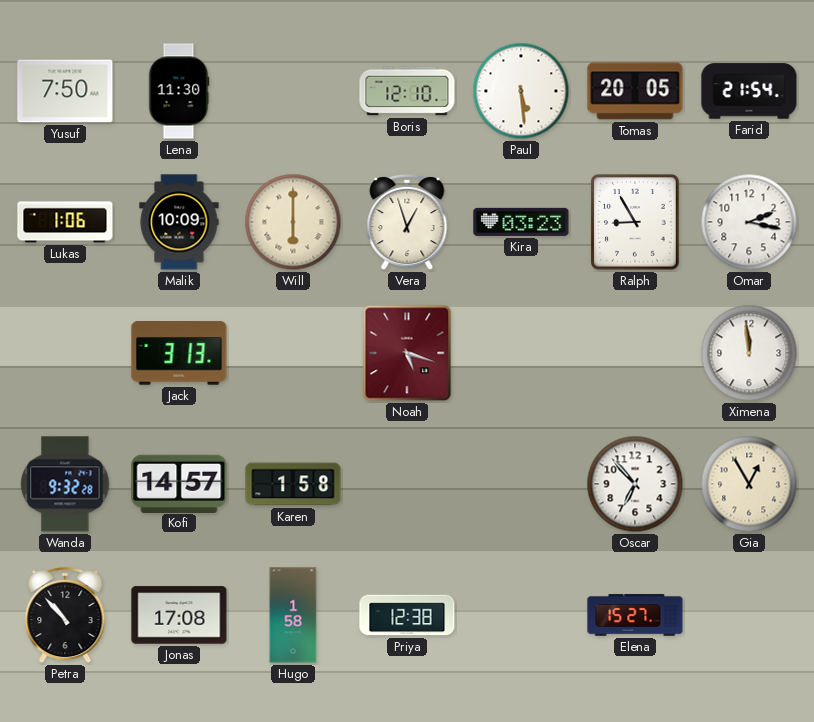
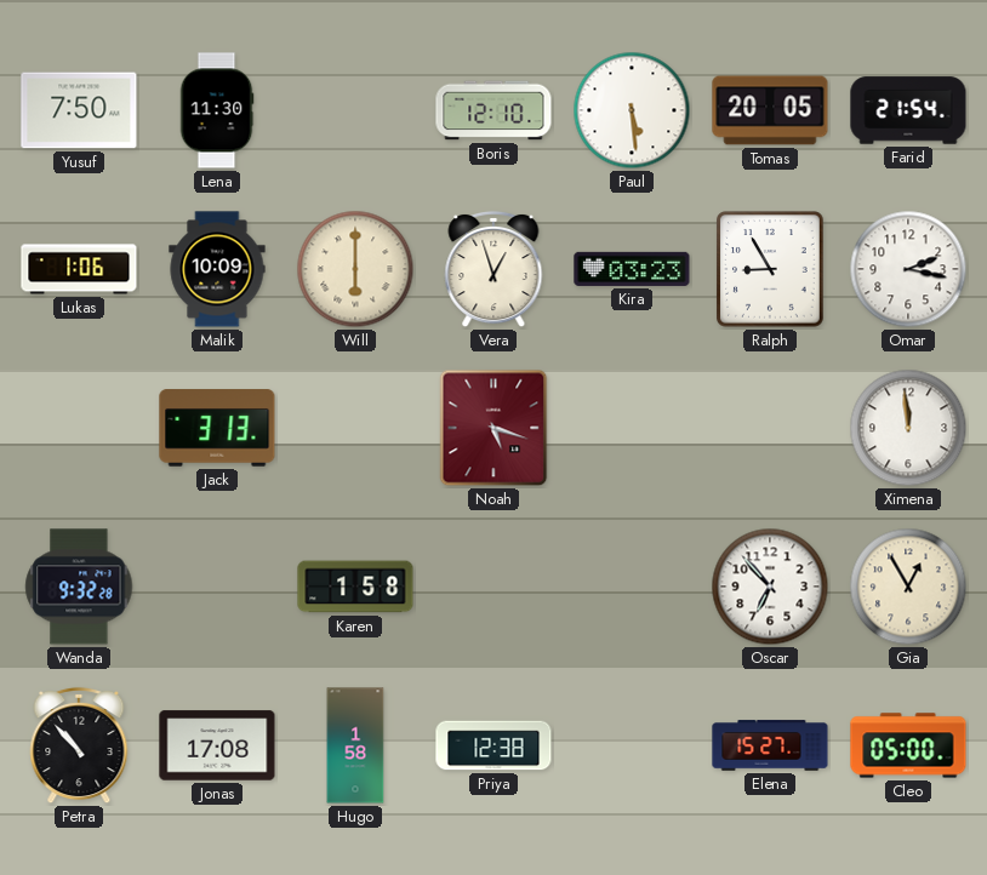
Kofi: 14:57 -> none
Cleo: none -> 05:00
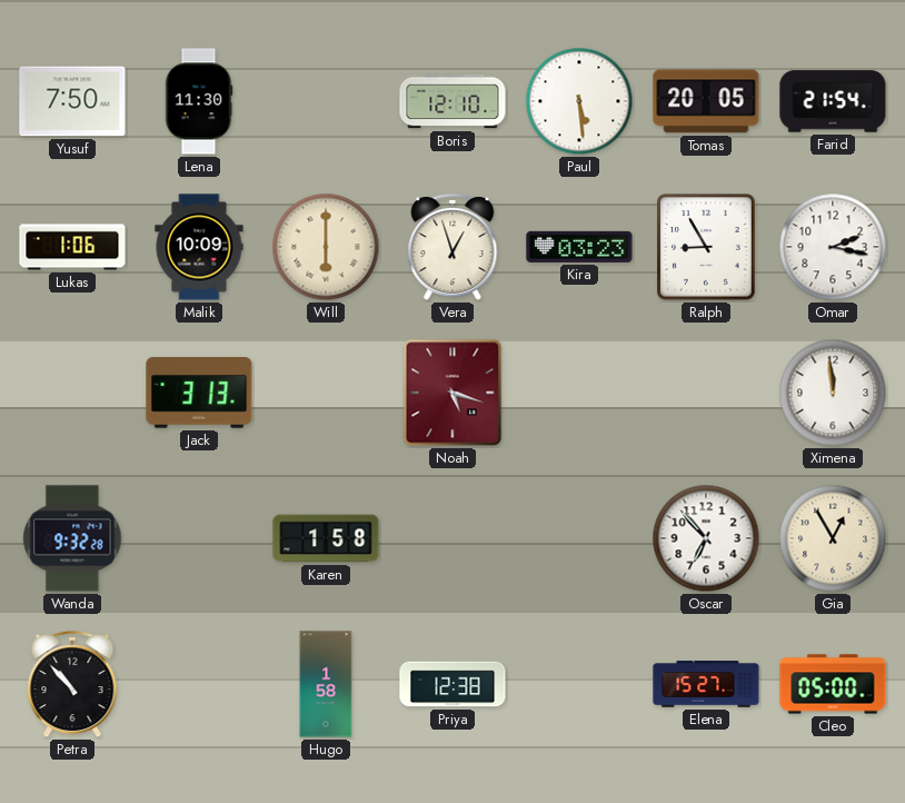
Jonas: 17:08 -> none
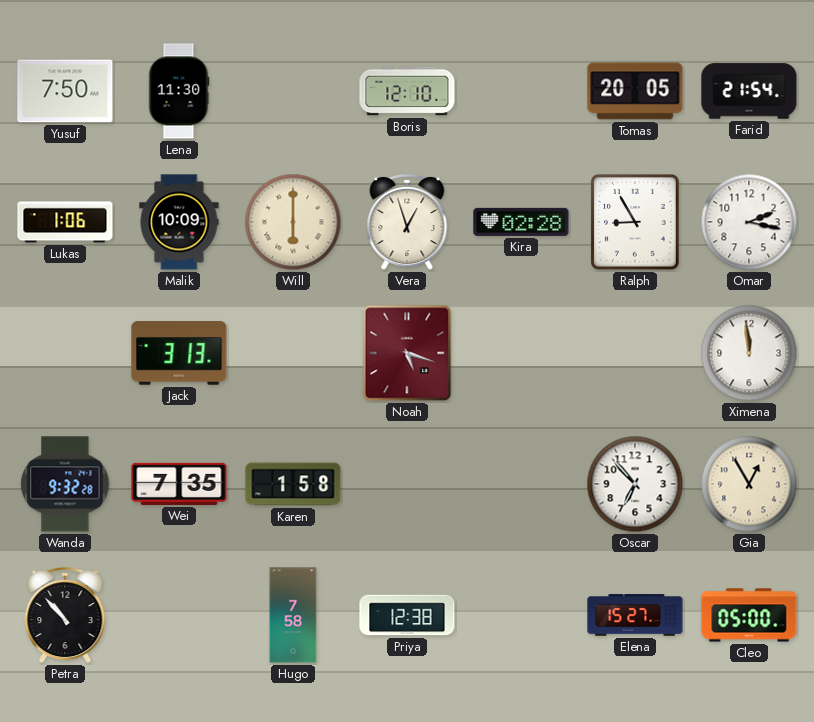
Paul: 5:29 -> none
Kira: 03:23 -> 02:28
Wei: none -> 7:35
Hugo: 1:58 -> 7:58
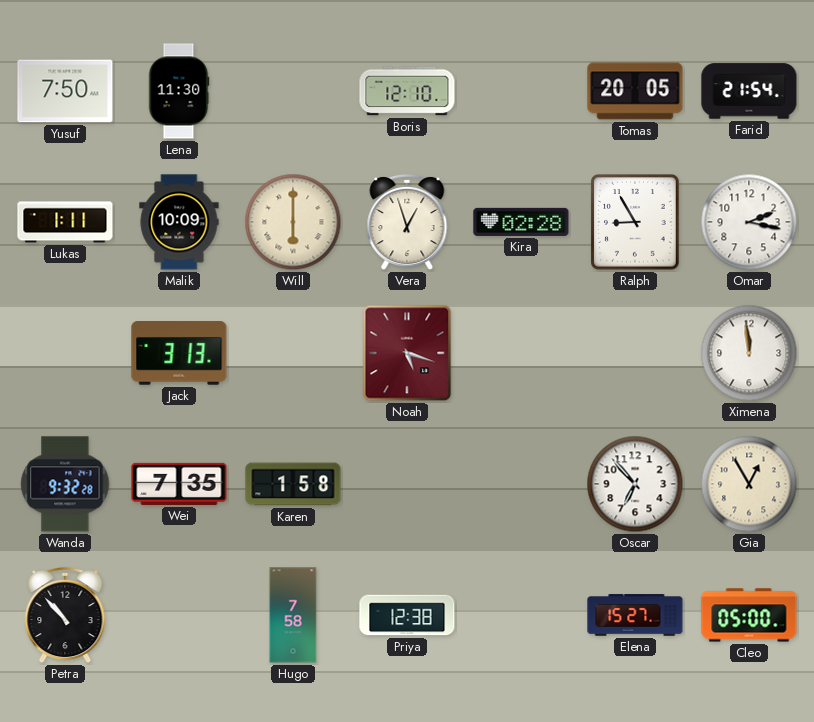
Lukas: 1:06 -> 1:11
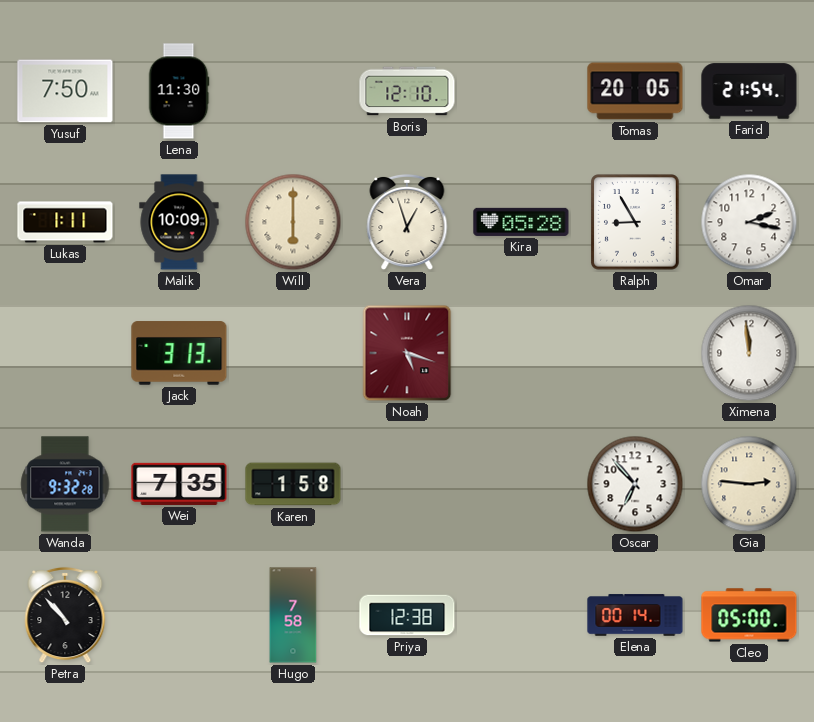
Kira: 02:28 -> 05:28
Gia: 12:55 -> 2:46
Elena: 15:27 -> 00:14
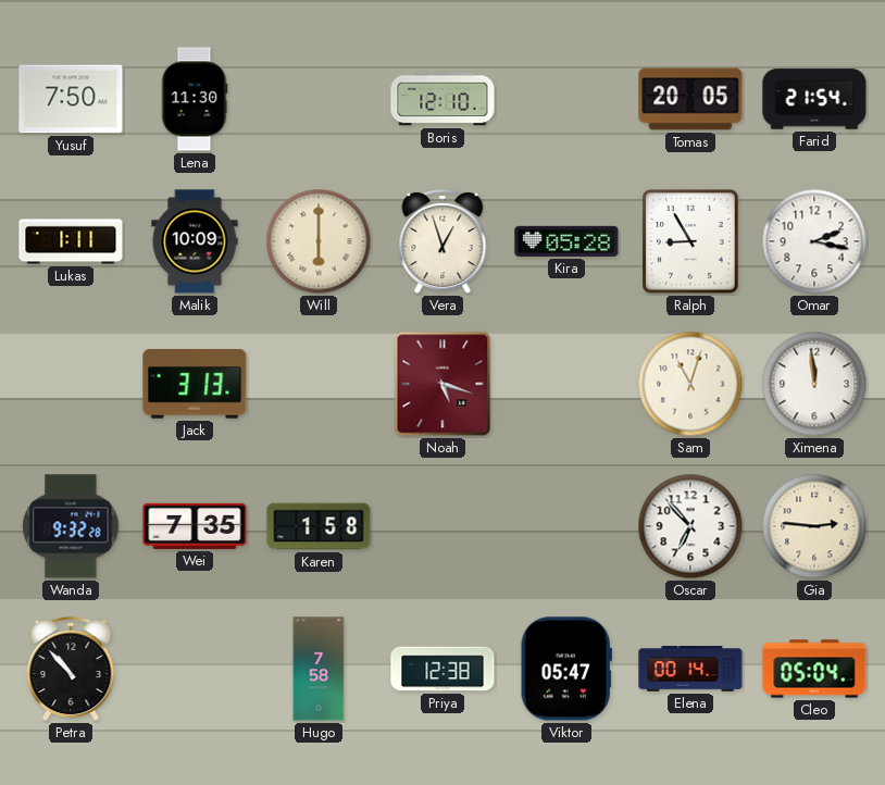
Sam: none -> 11:03
Viktor: none -> 05:47
Cleo: 05:00 -> 05:04
